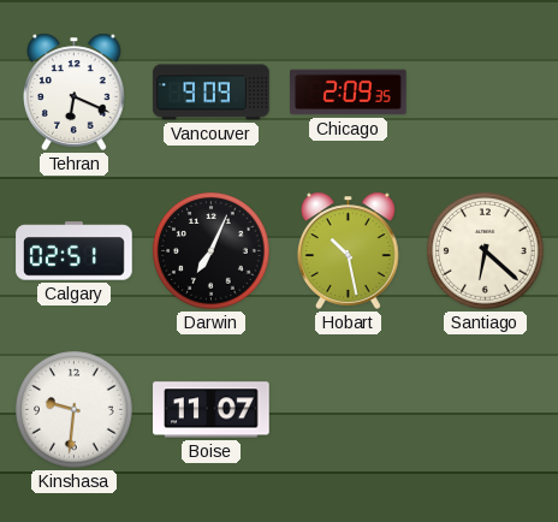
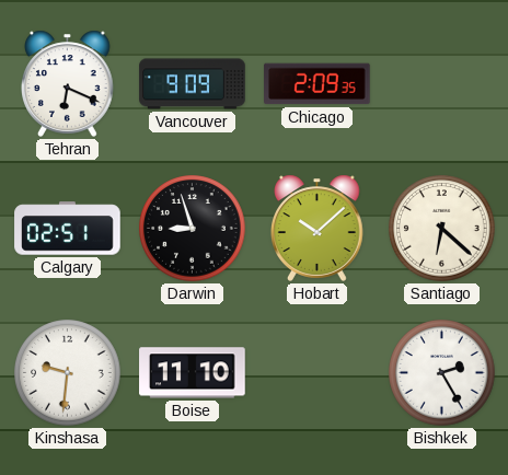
Darwin: 7:04 -> 8:57
Hobart: 10:28 -> 10:08
Boise: 11:07 -> 11:10
Bishkek: none -> 2:25
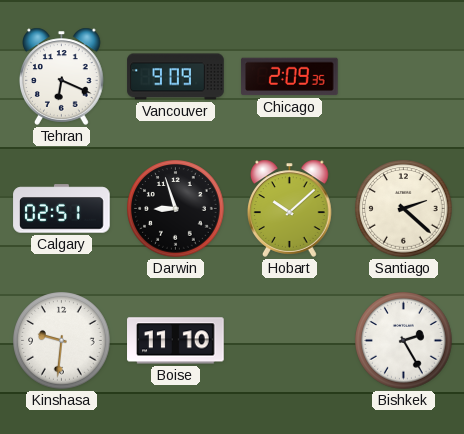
Santiago: 6:22 -> 2:22
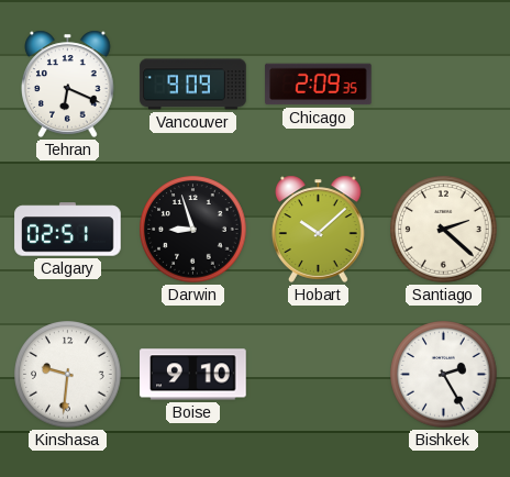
Boise: 11:10 -> 9:10
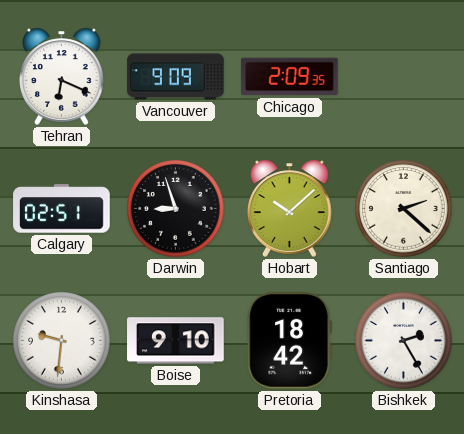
Pretoria: none -> 18:42
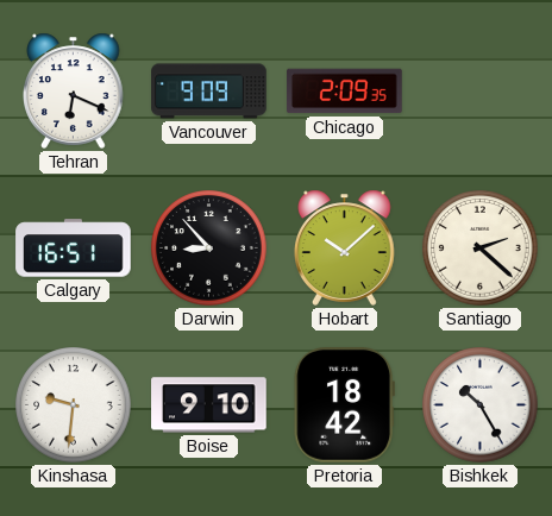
Calgary: 02:51 -> 16:51
Darwin: 8:57 -> 8:53
Bishkek: 2:25 -> 10:25
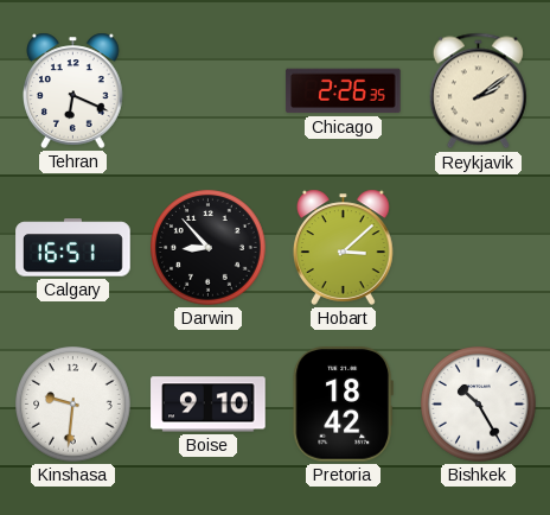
Vancouver: 9:09 -> none
Chicago: 2:09 -> 2:26
Reykjavik: none -> 2:09
Hobart: 10:08 -> 3:08
Santiago: 2:22 -> none
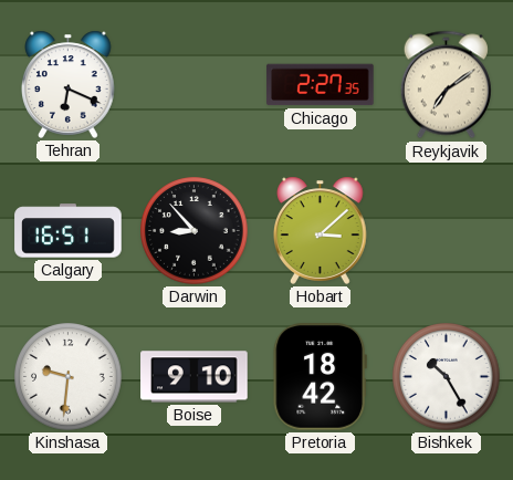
Chicago: 2:26 -> 2:27
Reykjavik: 2:09 -> 7:09
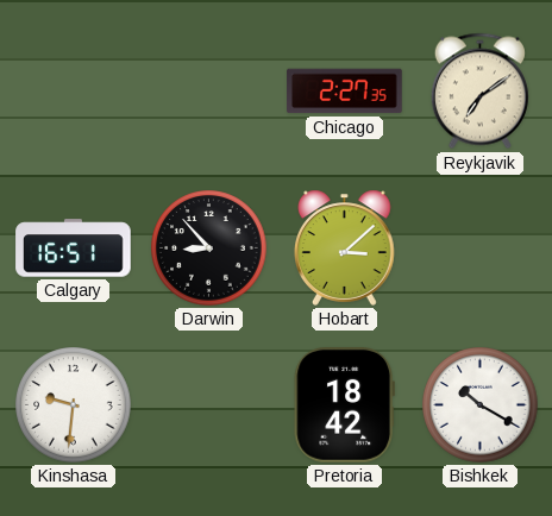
Tehran: 6:19 -> none
Boise: 9:10 -> none
Bishkek: 10:25 -> 10:20
